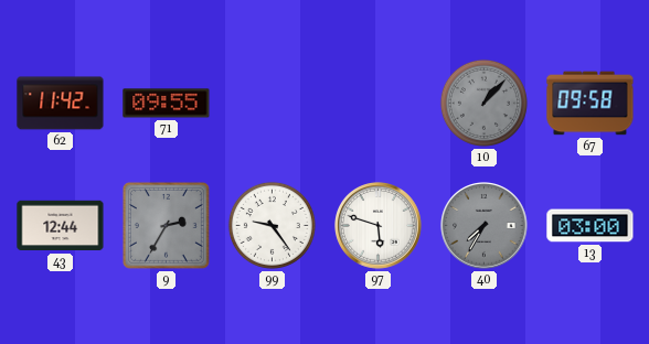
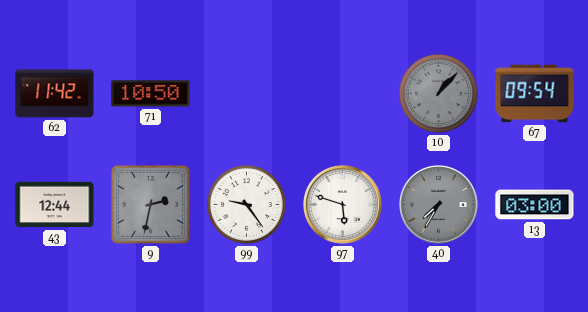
71: 09:55 -> 10:50
67: 09:58 -> 09:54
9: 2:35 -> 2:32
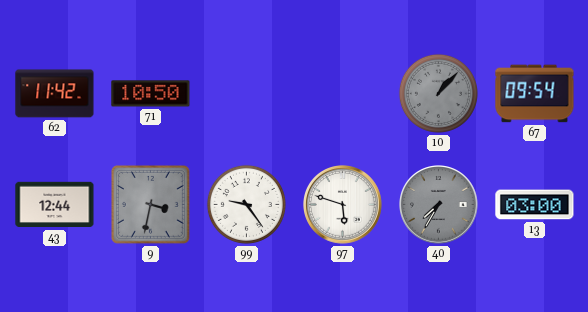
9: 2:32 -> 3:32
